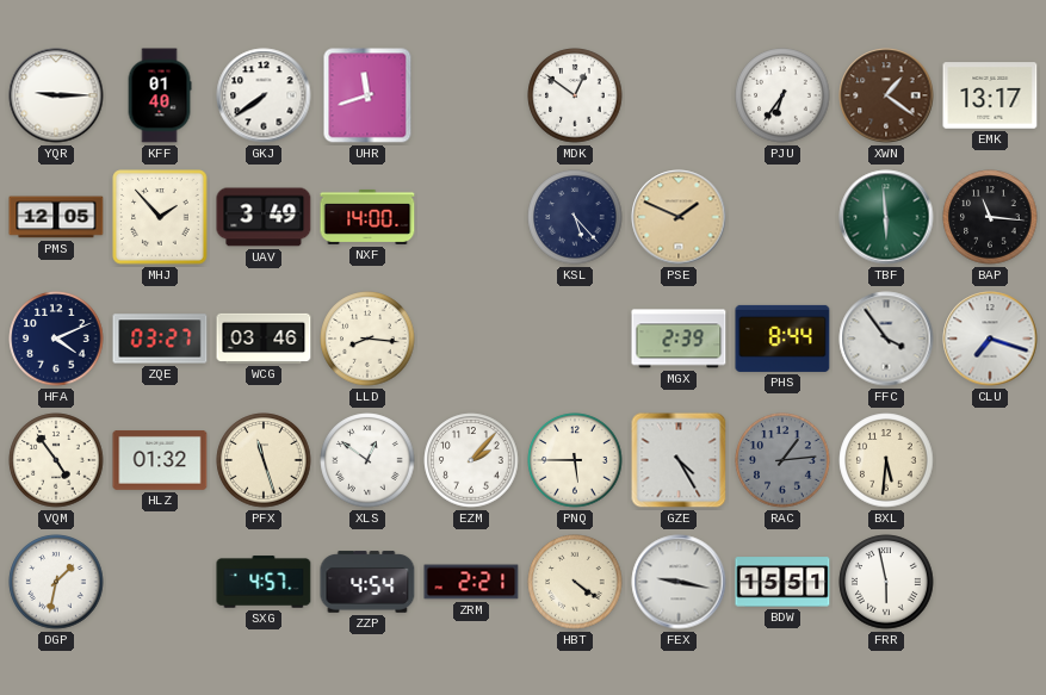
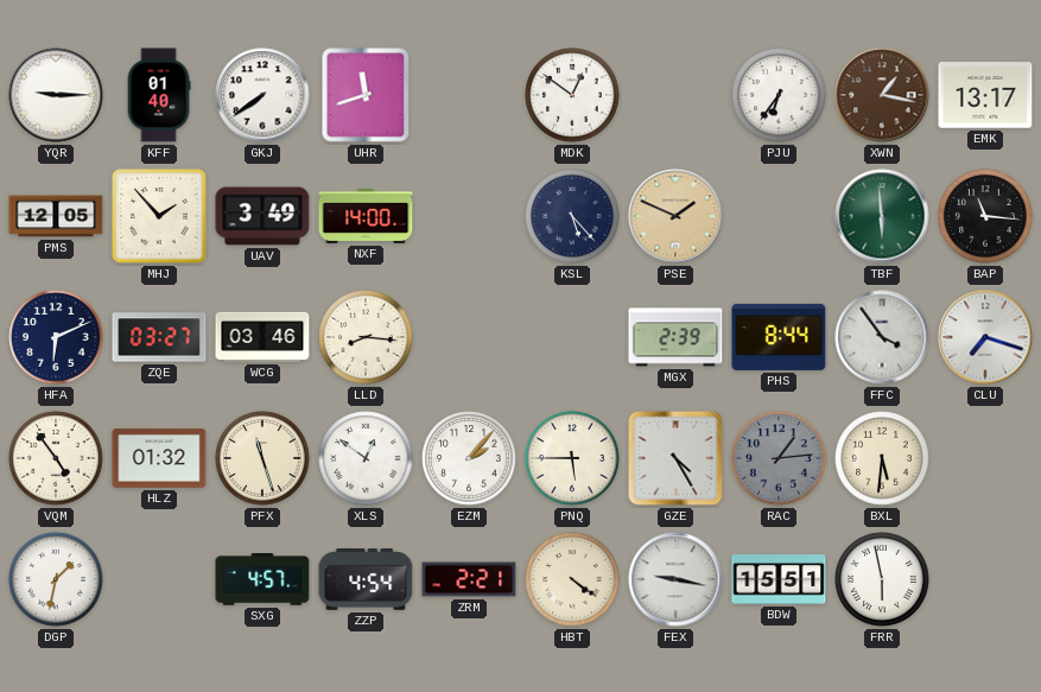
XWN: 1:21 -> 1:17
HFA: 4:11 -> 6:11
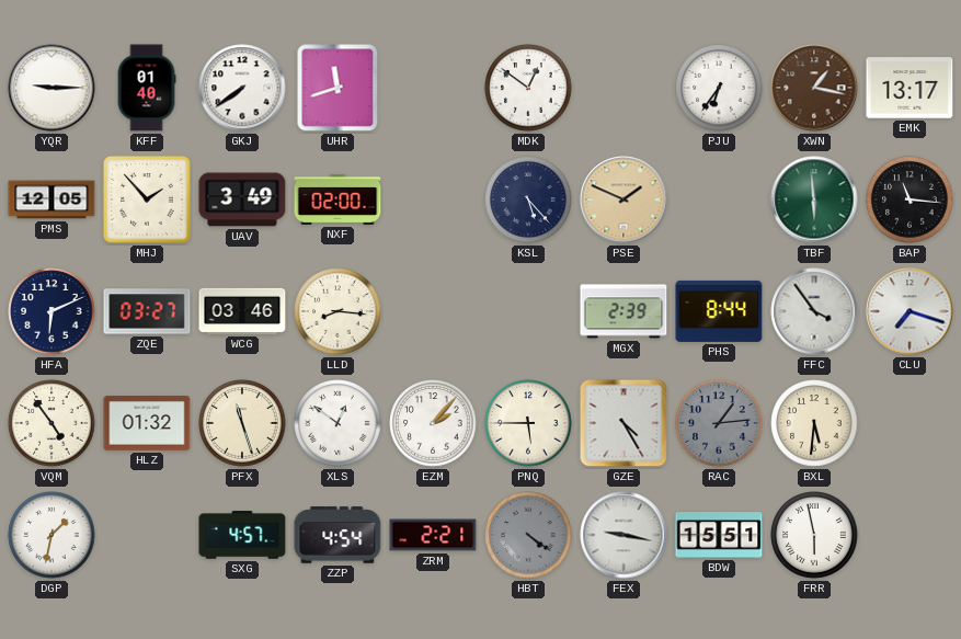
NXF: 14:00 -> 02:00
HBT dial: cream -> grey
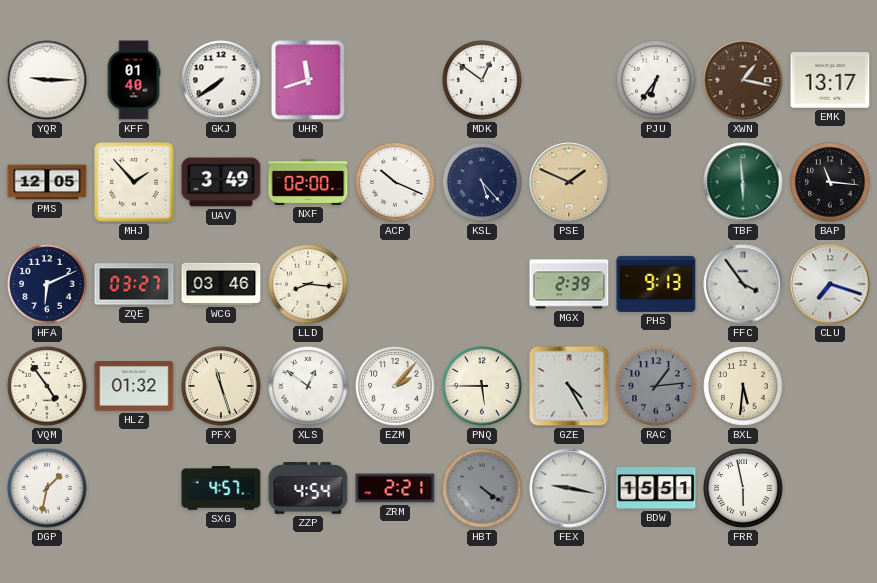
ACP: none -> 10:19
PHS: 8:44 -> 9:13
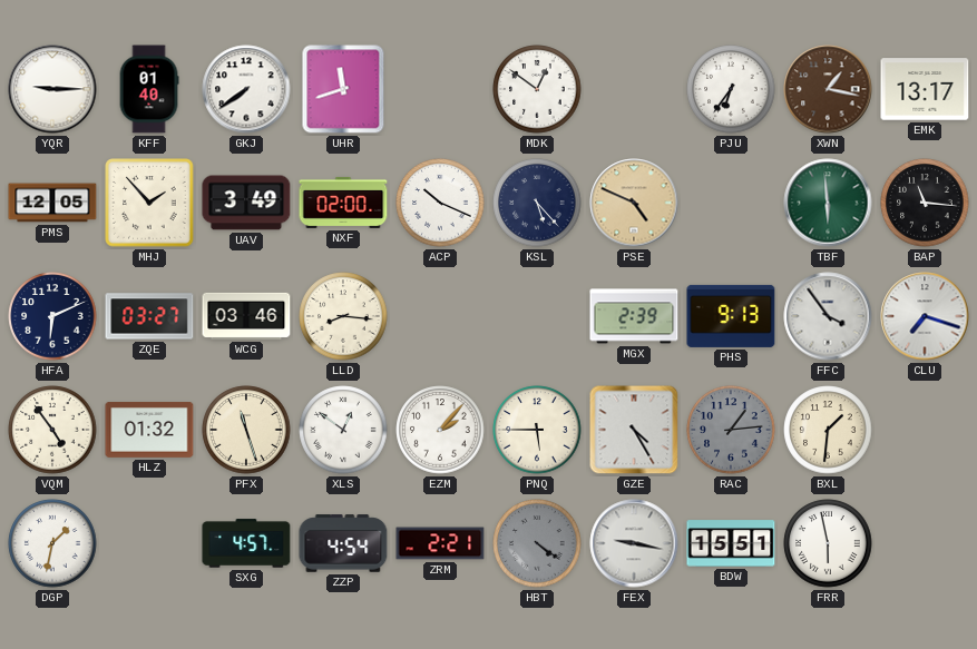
PSE: 1:49 -> 4:49
BXL: 5:31 -> 1:31
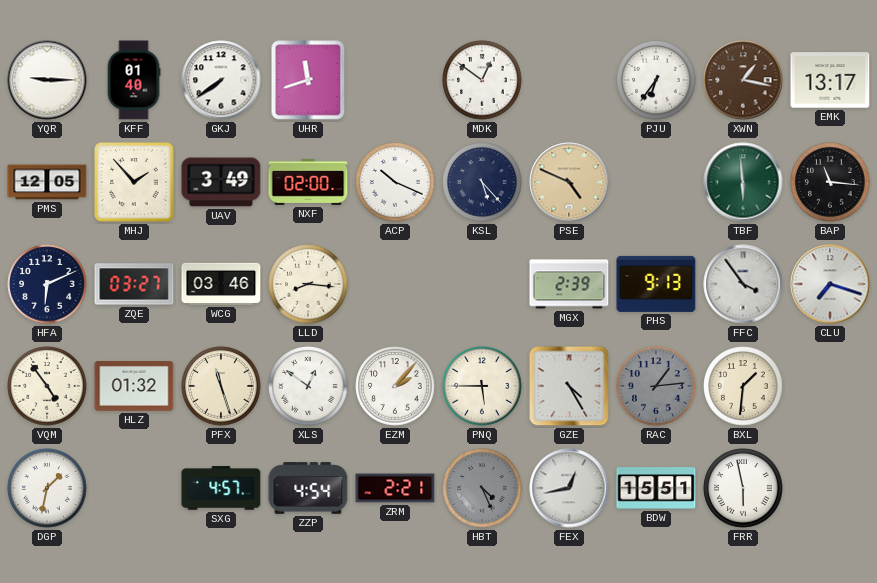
HBT: 4:21 -> 4:26
FEX: 9:17 -> 12:43
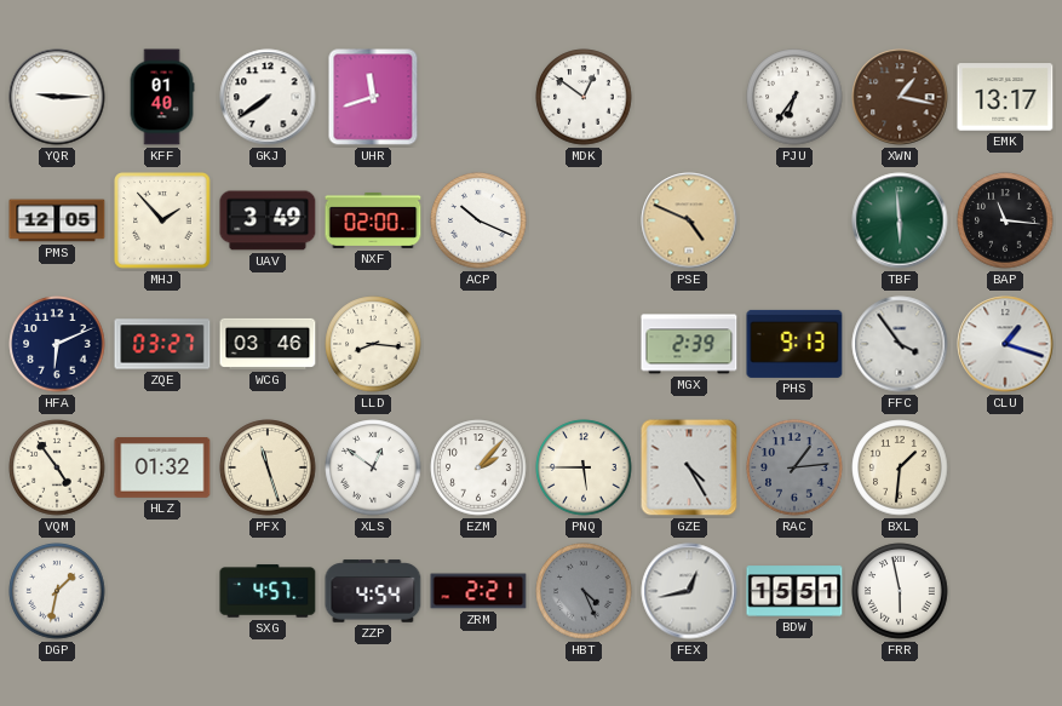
KSL: 5:23 -> none
CLU: 7:18 -> 1:18
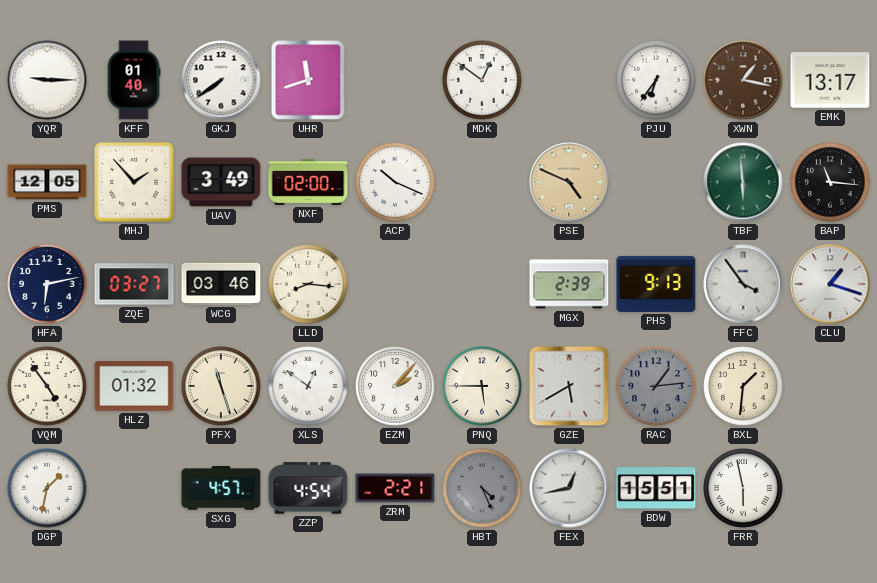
HFA: 6:11 -> 6:13
GZE: 4:25 -> 5:40
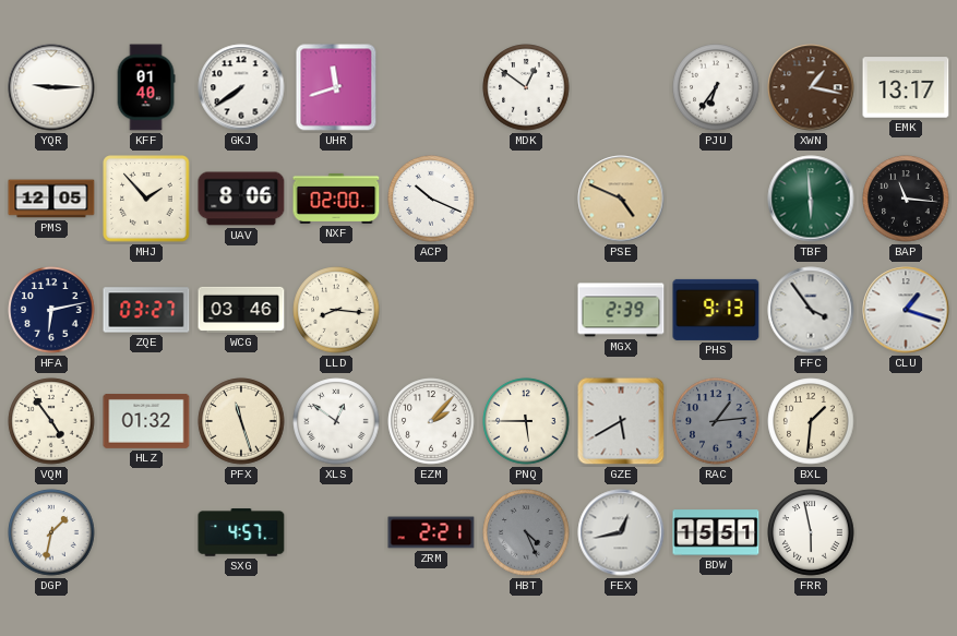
UAV: 3:49 -> 8:06
ZZP: 4:54 -> none
